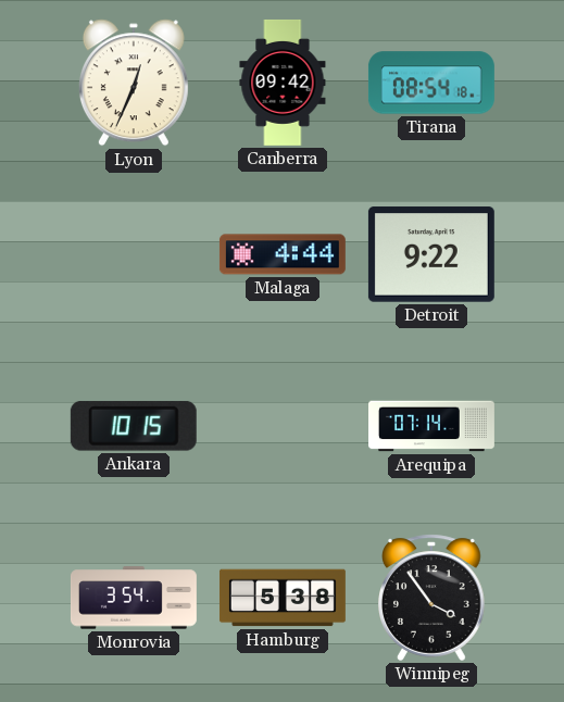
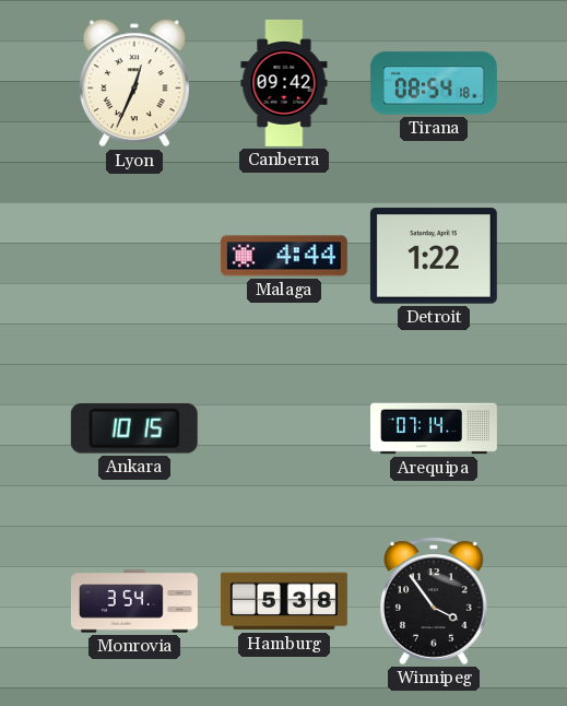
Detroit: 9:22 -> 1:22
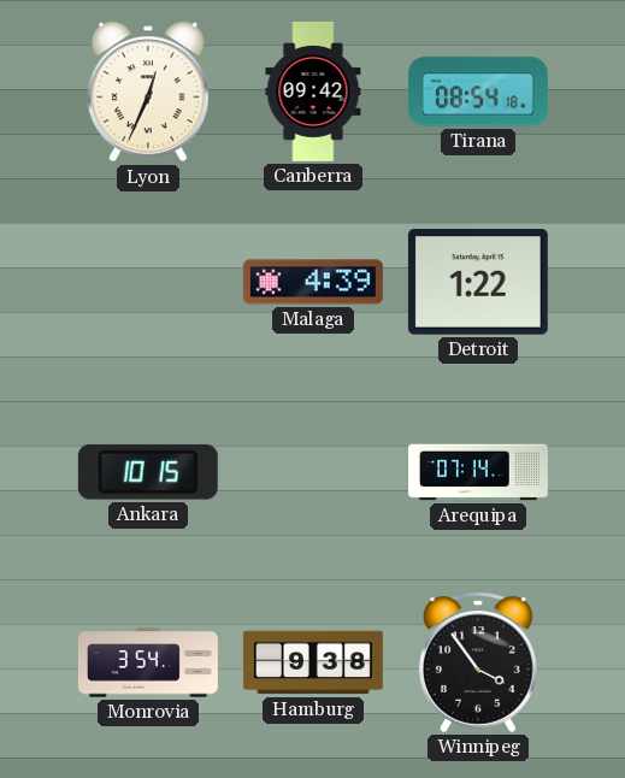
Malaga: 4:44 -> 4:39
Hamburg: 5:38 -> 9:38
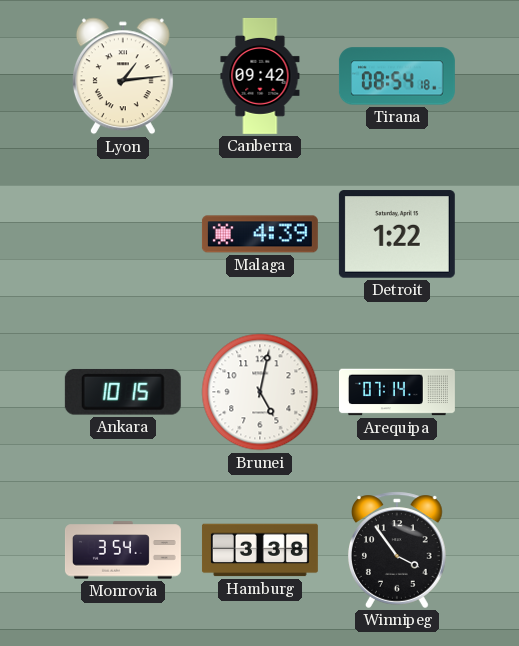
Lyon: 12:34 -> 1:14
Brunei: none -> 5:02
Hamburg: 9:38 -> 3:38
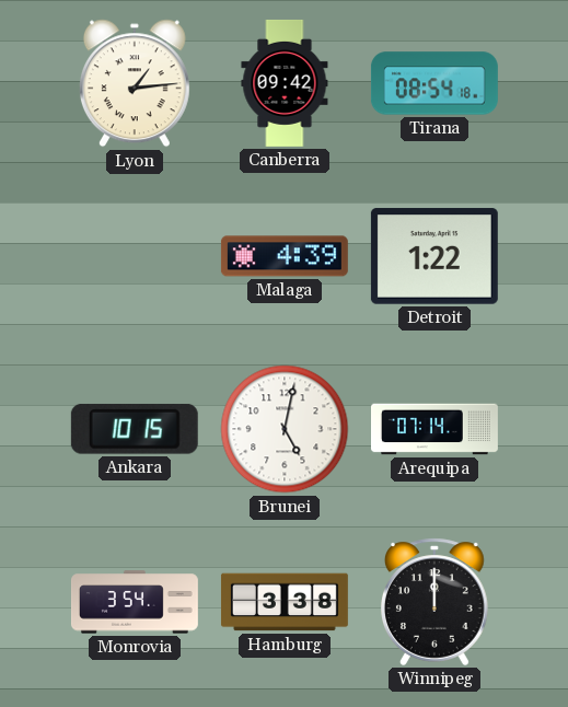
Winnipeg: 3:54 -> 12:00
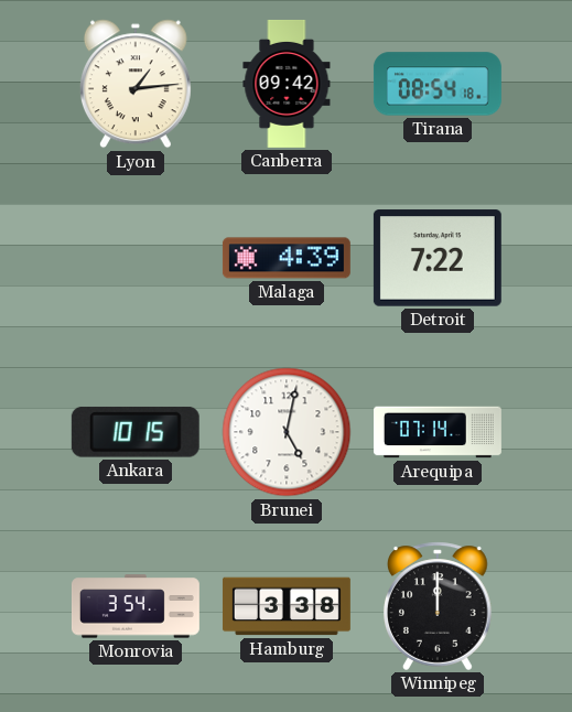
Detroit: 1:22 -> 7:22
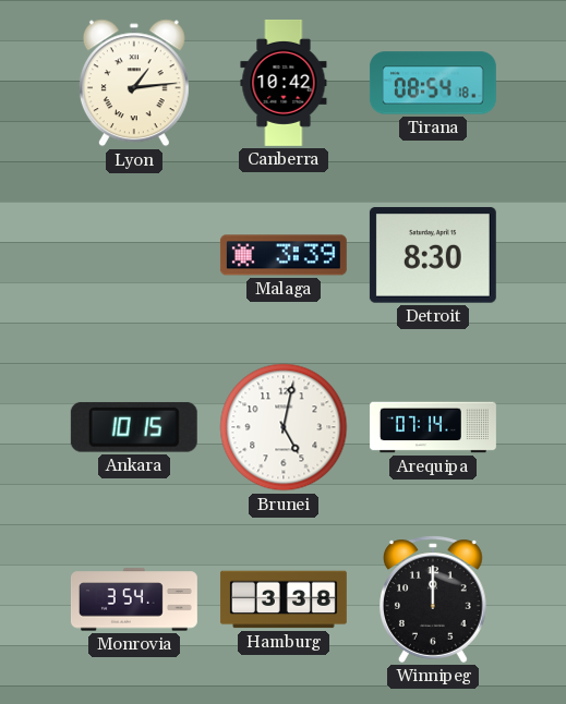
Canberra: 09:42 -> 10:42
Malaga: 4:39 -> 3:39
Detroit: 7:22 -> 8:30
